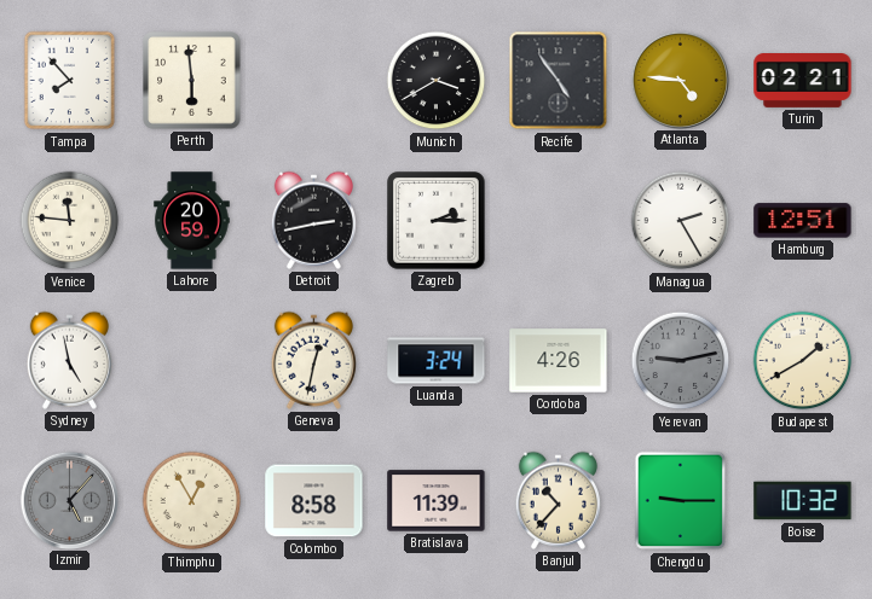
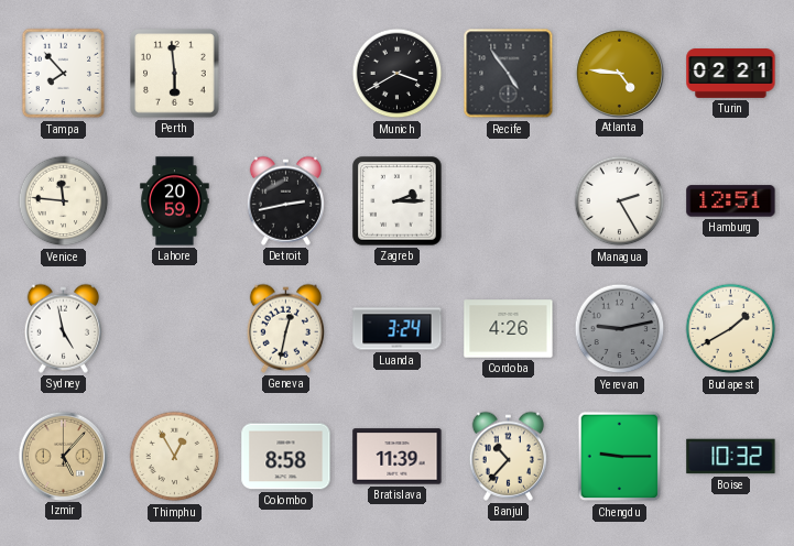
Izmir dial: grey -> champagne
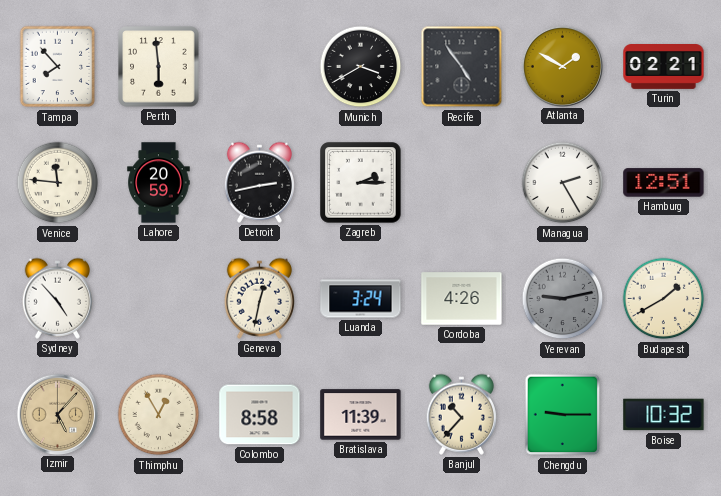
Atlanta: 4:46 -> 1:50
Sydney: 4:58 -> 4:53
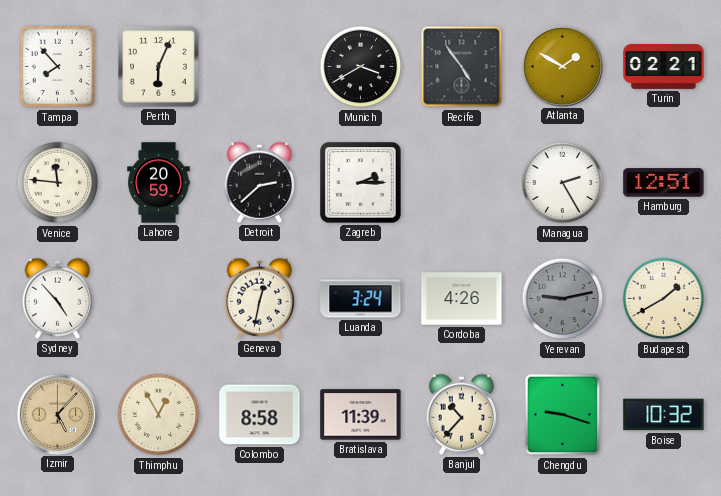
Perth: 5:59 -> 6:04
Detroit: 2:43 -> 2:38
Chengdu: 9:15 -> 9:18
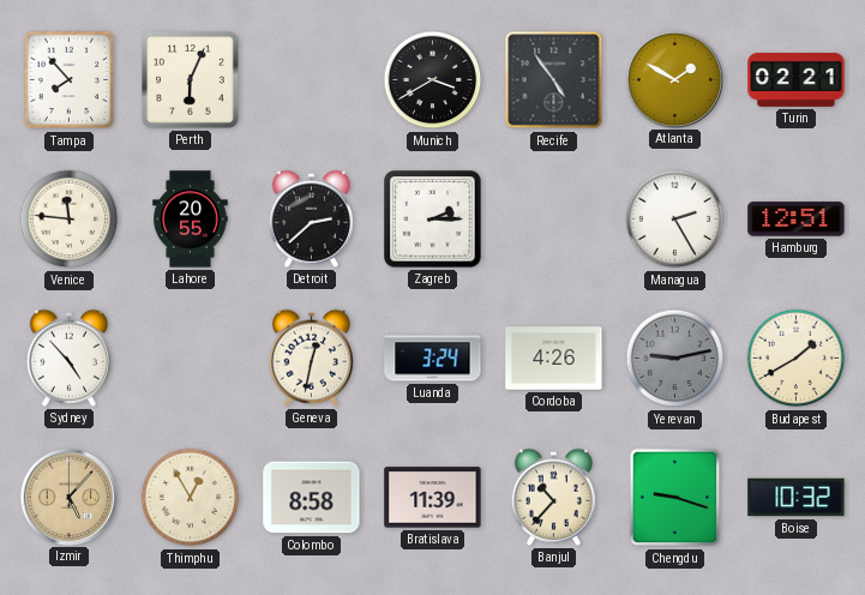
Lahore: 20:59 -> 20:55
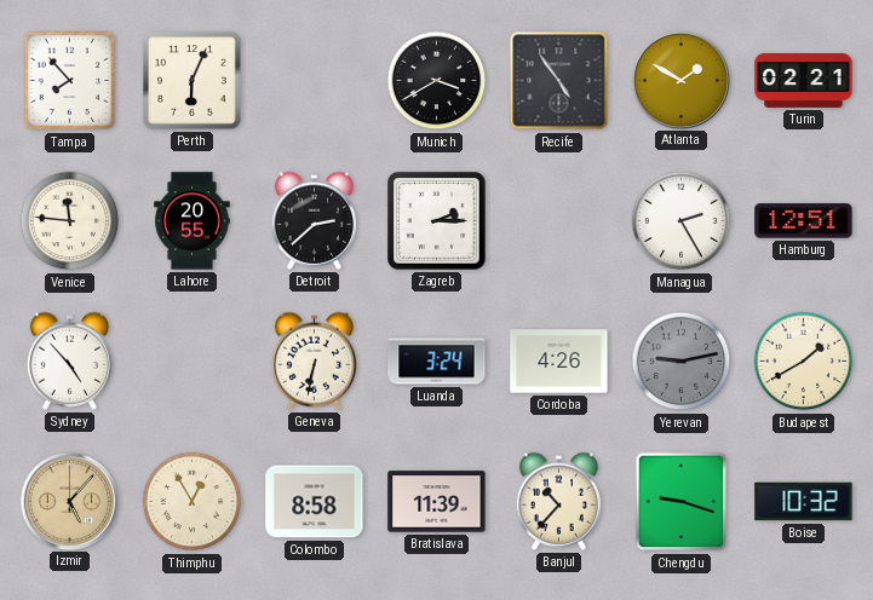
Geneva: 12:32 -> 6:32
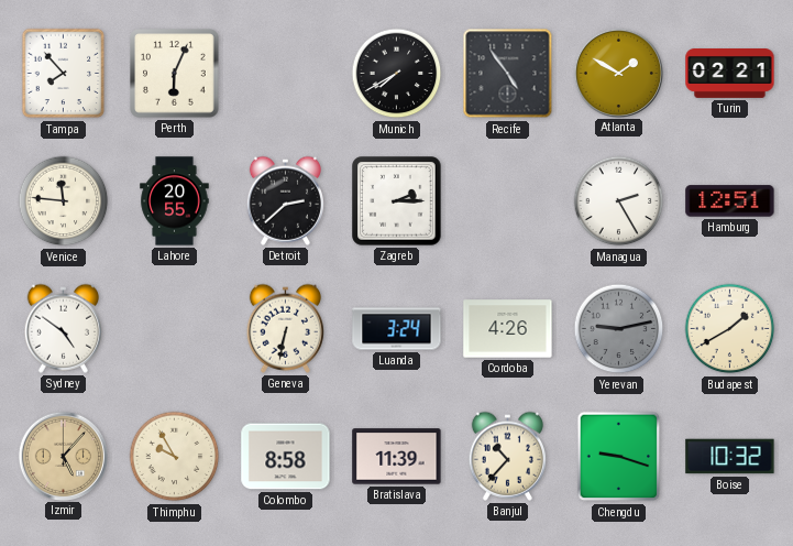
Munich: 3:40 -> 7:40
Sydney: 4:53 -> 4:51
Thimphu: 12:55 -> 9:55
